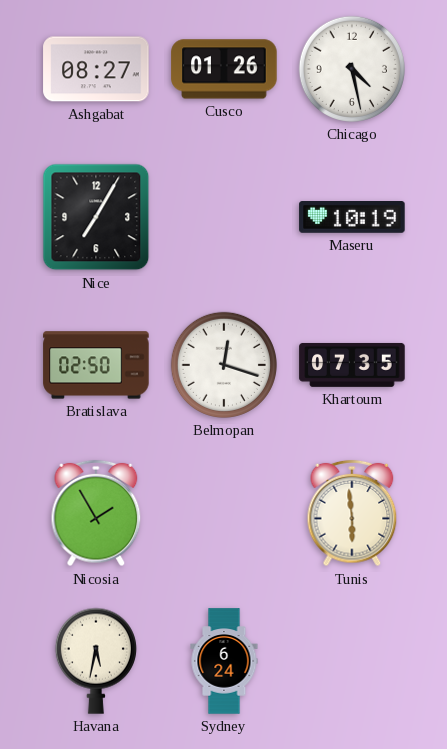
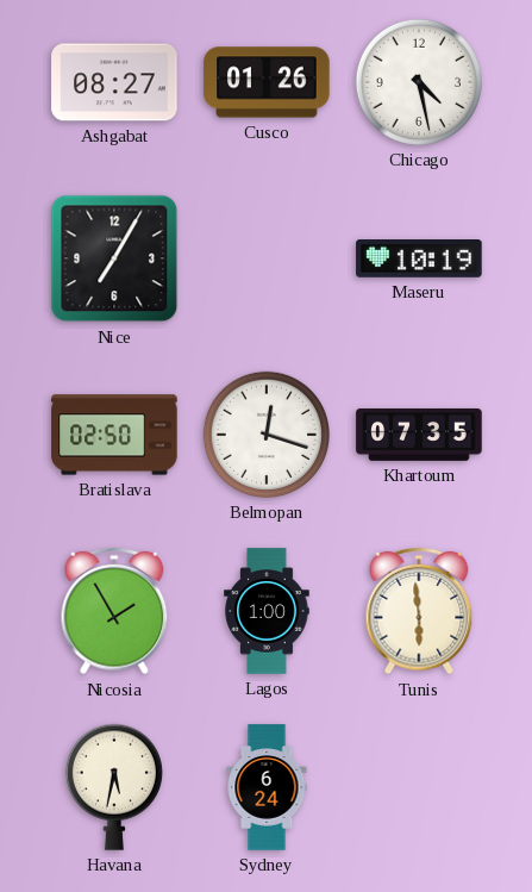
Lagos: none -> 1:00
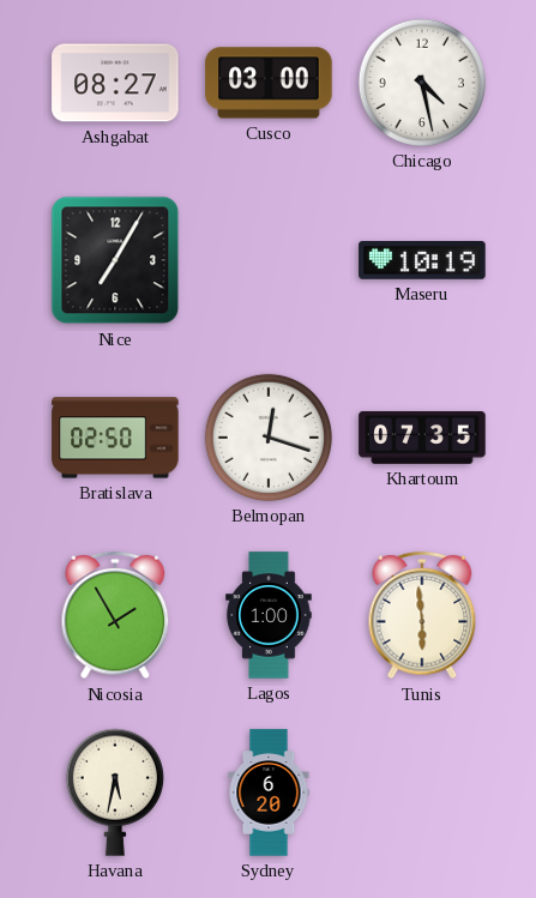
Cusco: 01:26 -> 03:00
Sydney: 6:24 -> 6:20
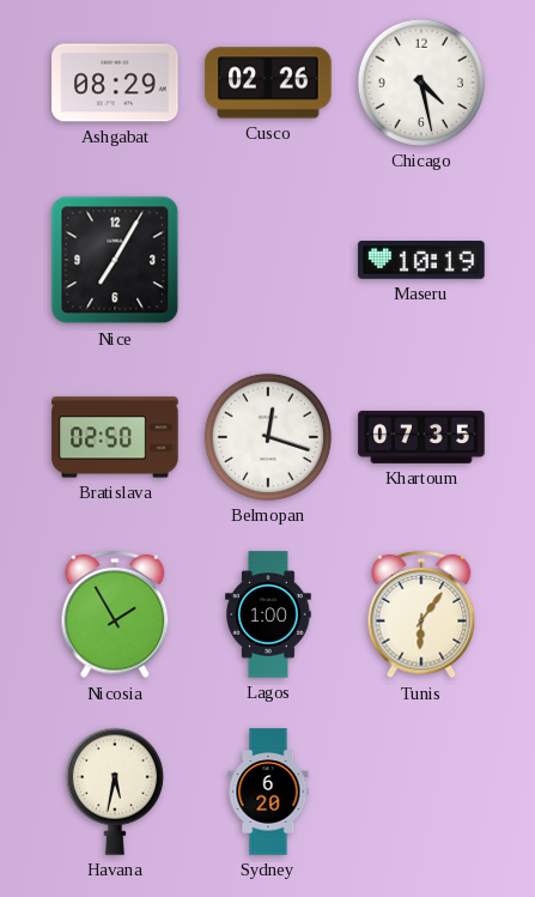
Ashgabat: 08:27 -> 08:29
Cusco: 03:00 -> 02:26
Tunis: 5:59 -> 6:06
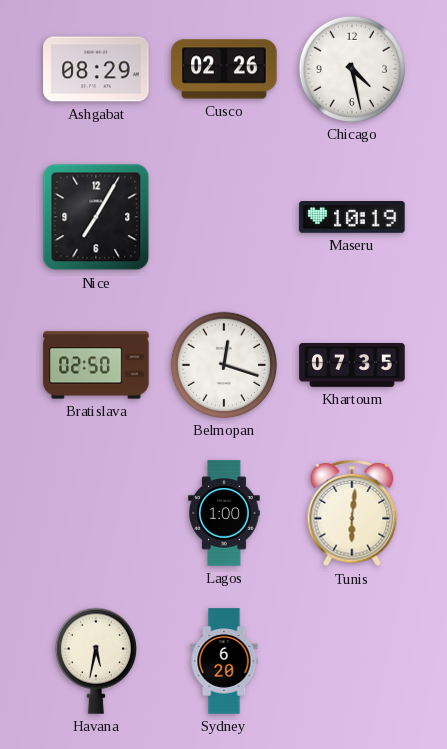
Nicosia: 1:55 -> none
Tunis: 6:06 -> 6:01
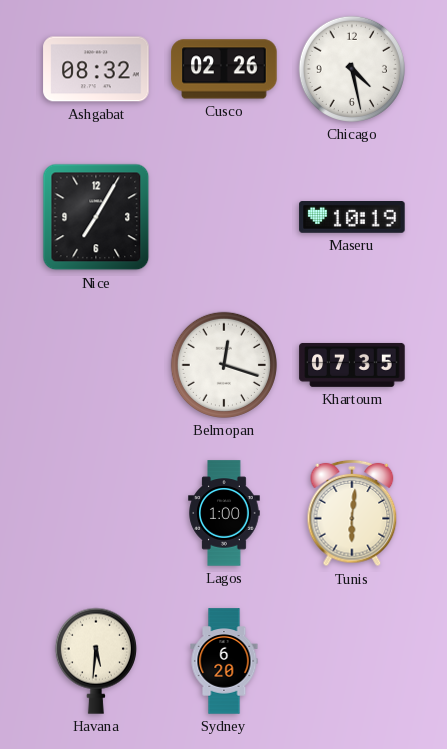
Ashgabat: 08:29 -> 08:32
Bratislava: 02:50 -> none
Havana: 5:32 -> 5:31
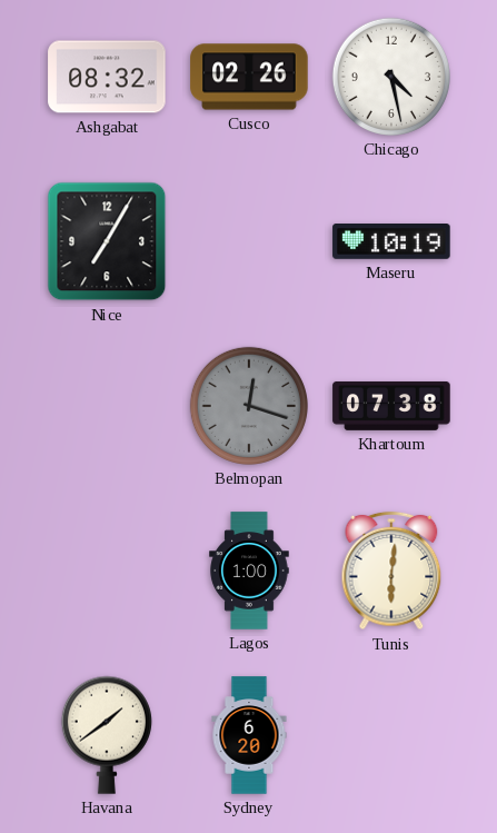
Belmopan dial: white -> grey
Khartoum: 07:35 -> 07:38
Havana: 5:31 -> 1:39
